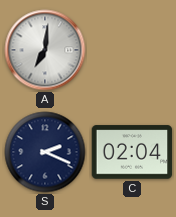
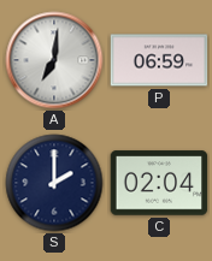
P: none -> 06:59
S: 2:19 -> 2:00
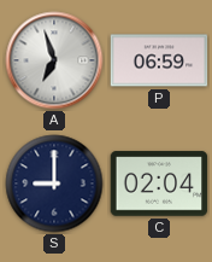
A: 7:01 -> 6:57
S: 2:00 -> 9:00
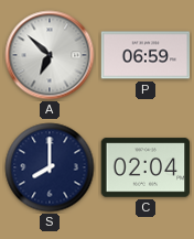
A: 6:57 -> 6:52
S: 9:00 -> 8:00
